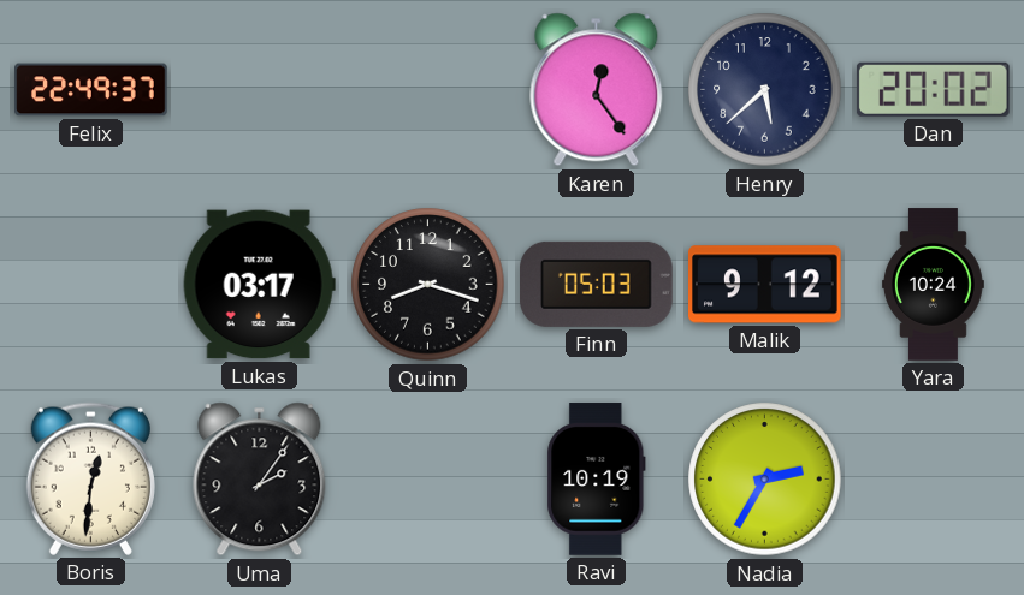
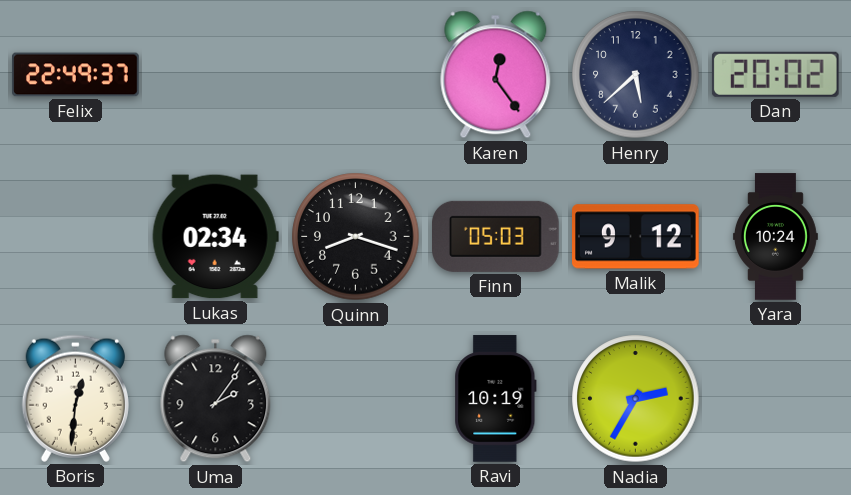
Lukas: 03:17 -> 02:34
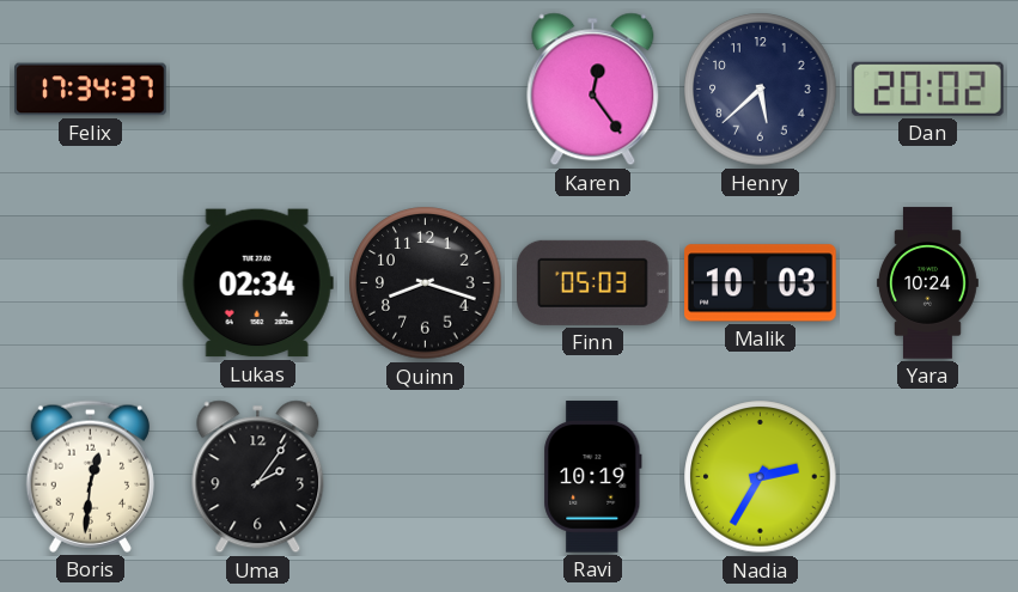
Felix: 22:49 -> 17:34
Malik: 9:12 -> 10:03
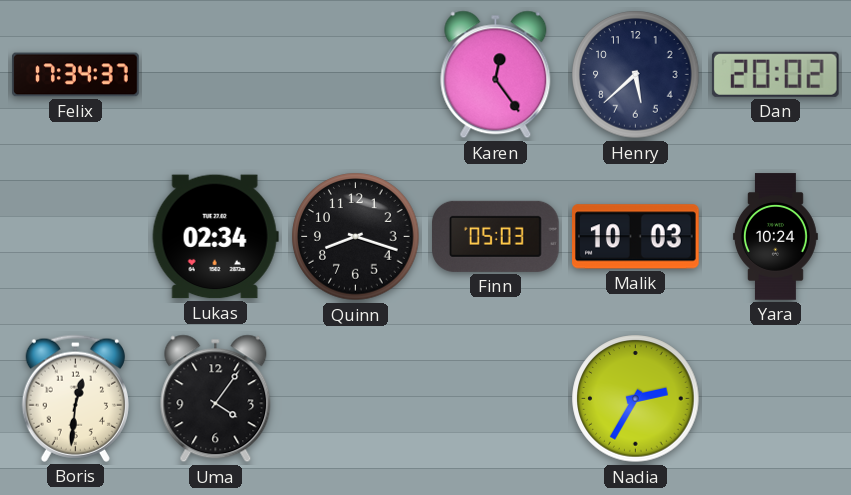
Uma: 2:06 -> 4:06
Ravi: 10:19 -> none
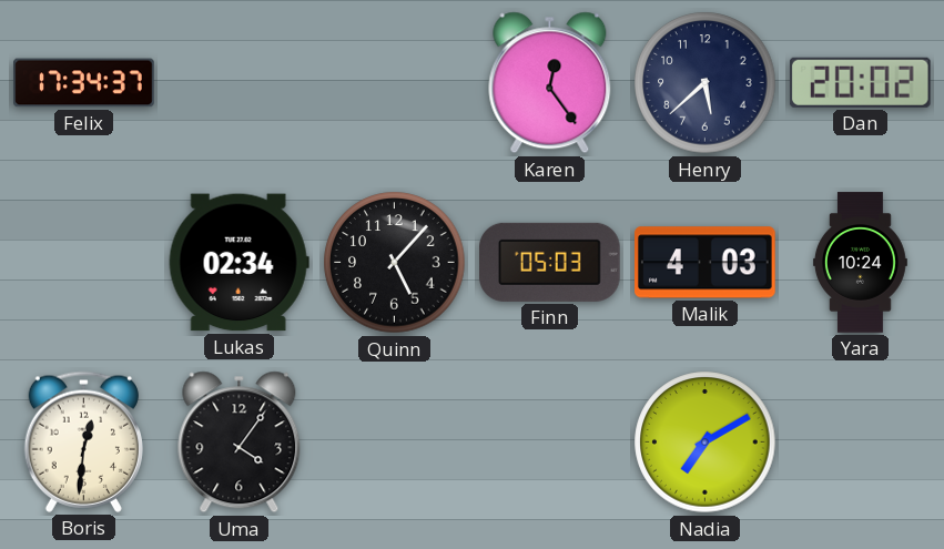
Quinn: 8:18 -> 5:07
Malik: 10:03 -> 4:03
Nadia: 2:35 -> 7:10
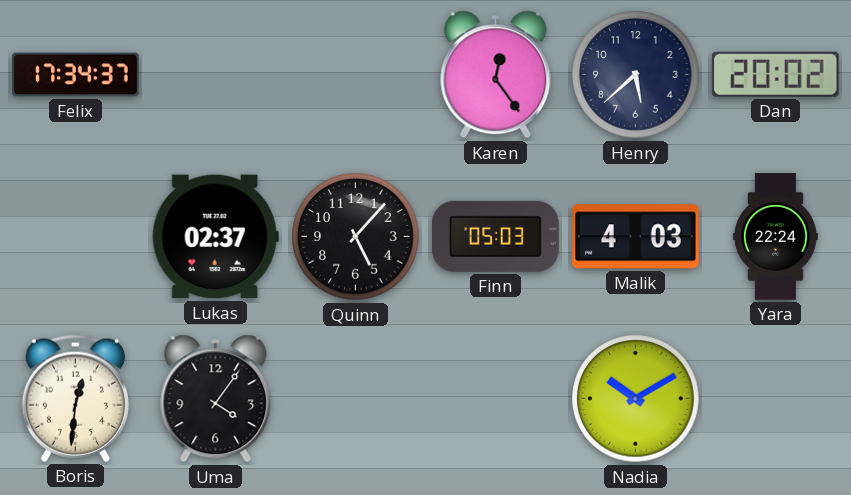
Lukas: 02:34 -> 02:37
Yara: 10:24 -> 22:24
Nadia: 7:10 -> 10:10
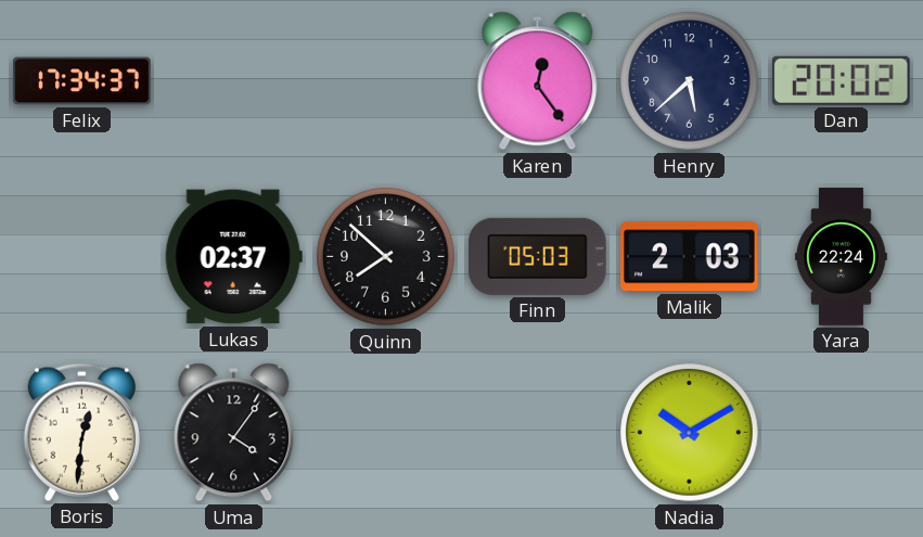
Quinn: 5:07 -> 7:52
Malik: 4:03 -> 2:03
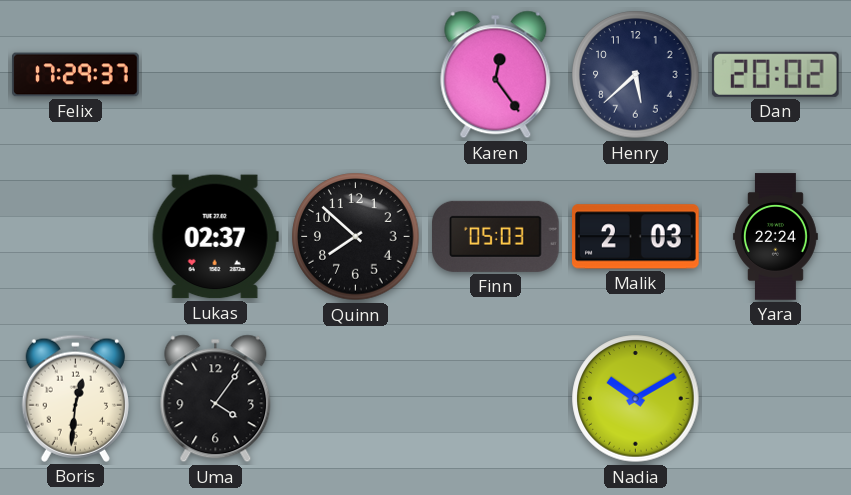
Felix: 17:34 -> 17:29
